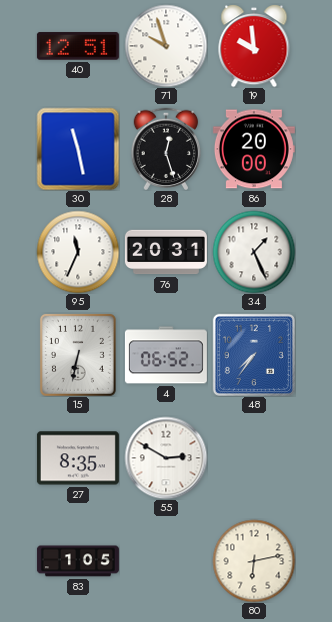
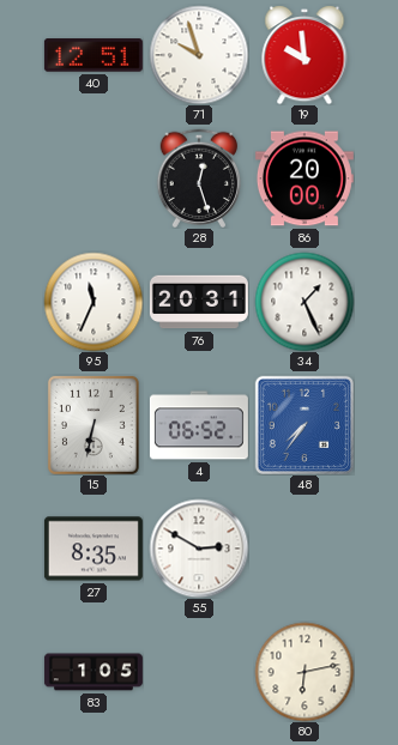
30: 11:28 -> none
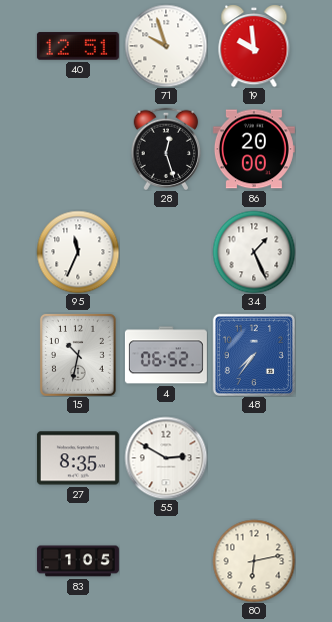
76: 20:31 -> none
15: 6:32 -> 10:32
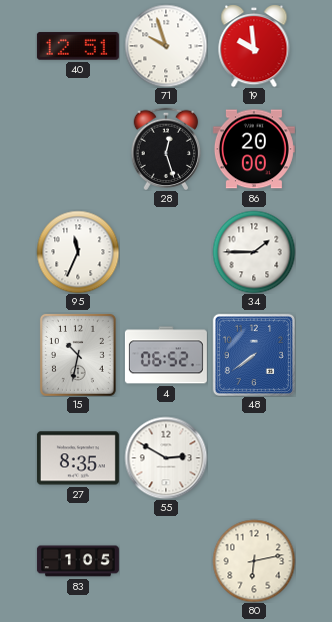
34: 1:26 -> 1:45
48: 7:36 -> 7:39
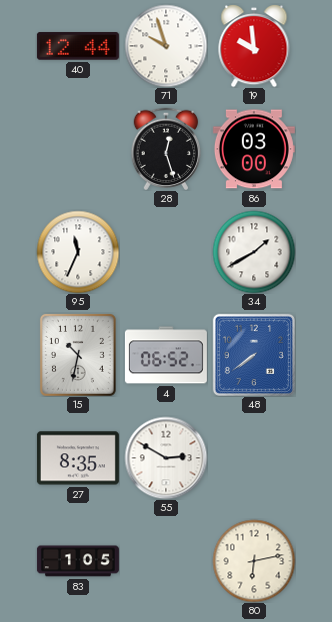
40: 12:51 -> 12:44
86: 20:00 -> 03:00
34: 1:45 -> 1:40
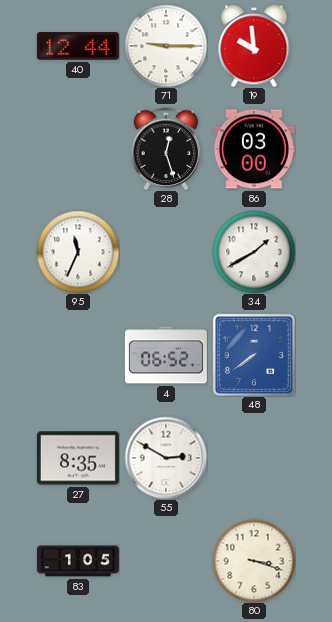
71: 9:57 -> 9:15
15: 10:32 -> none
80: 6:13 -> 3:18
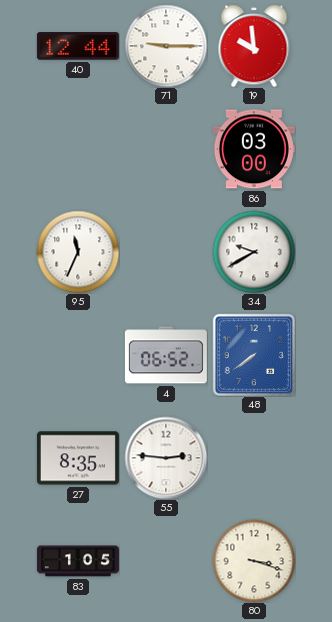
28: 12:27 -> none
34: 1:40 -> 9:40
55: 2:50 -> 2:46
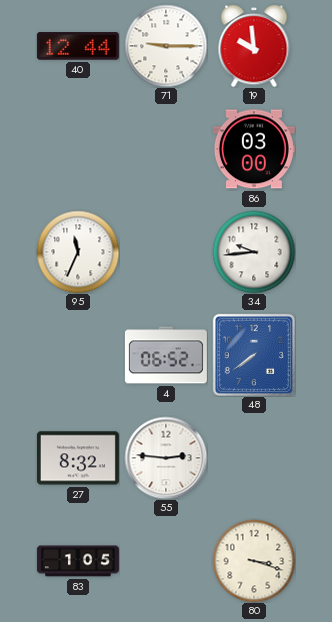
34: 9:40 -> 9:44
27: 8:35 -> 8:32
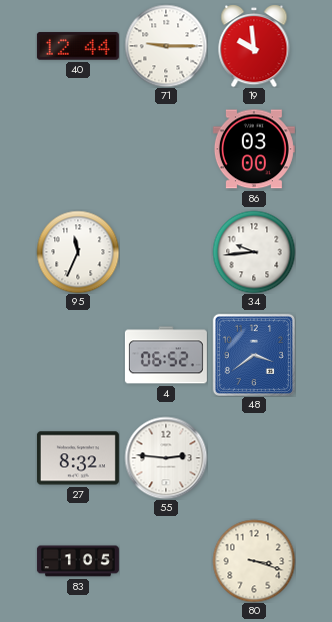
48: 7:39 -> 3:39
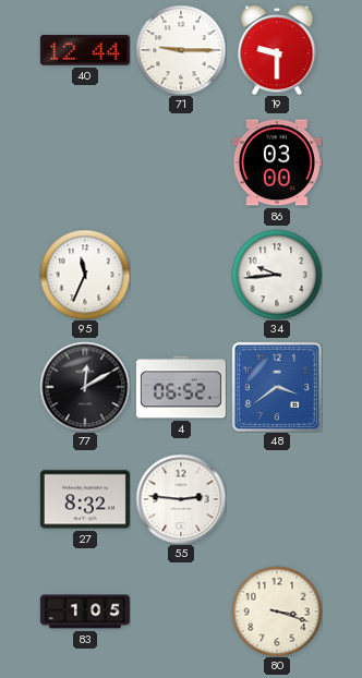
19: 9:59 -> 9:30
77: none -> 12:10
